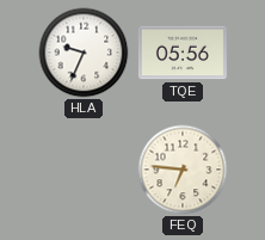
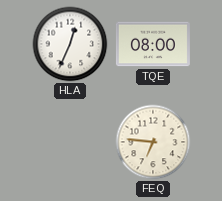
HLA: 9:34 -> 12:34
TQE: 05:56 -> 08:00
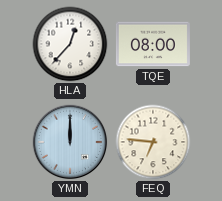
HLA: 12:34 -> 12:37
YMN: none -> 12:00
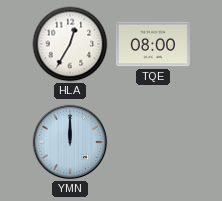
HLA: 12:37 -> 12:35
FEQ: 6:46 -> none
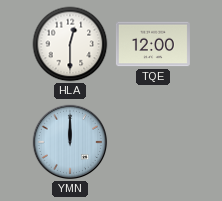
HLA: 12:35 -> 12:30
TQE: 08:00 -> 12:00
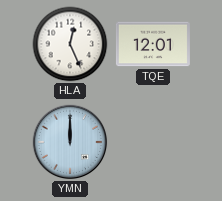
HLA: 12:30 -> 12:26
TQE: 12:00 -> 12:01
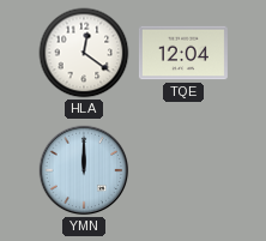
HLA: 12:26 -> 12:21
TQE: 12:01 -> 12:04
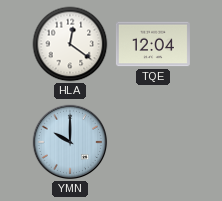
YMN: 12:00 -> 10:00
